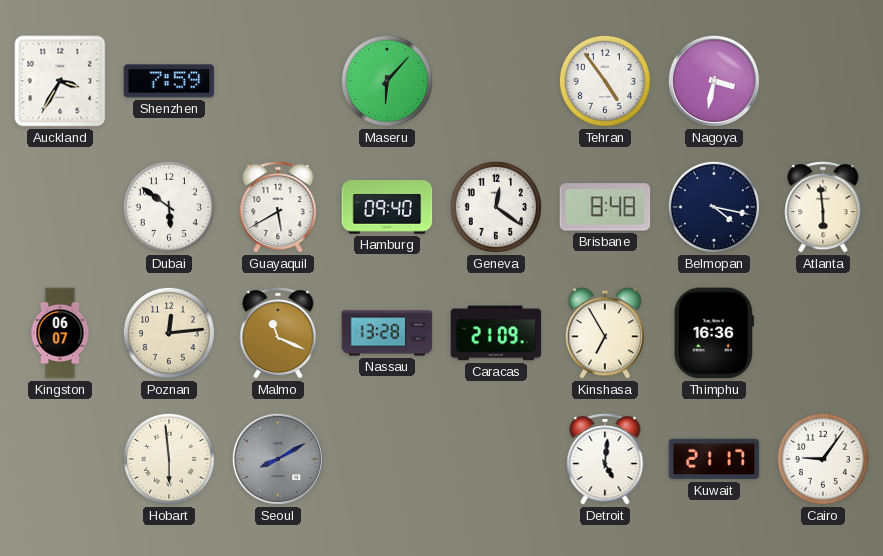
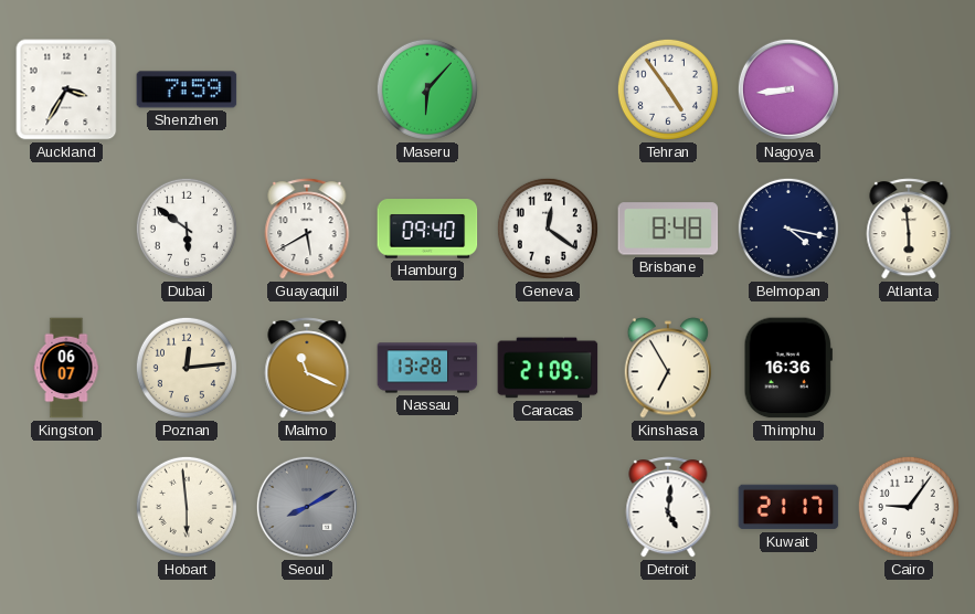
Nagoya: 3:32 -> 8:44
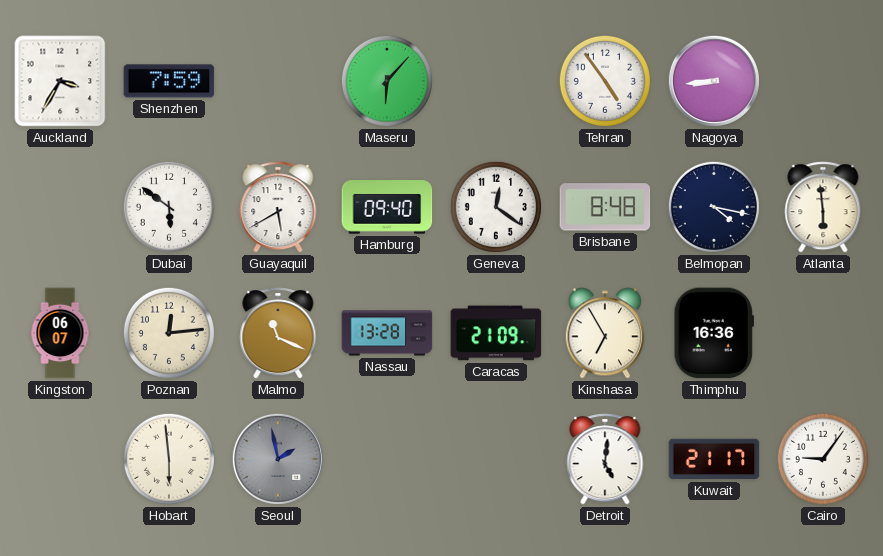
Seoul: 8:10 -> 1:58
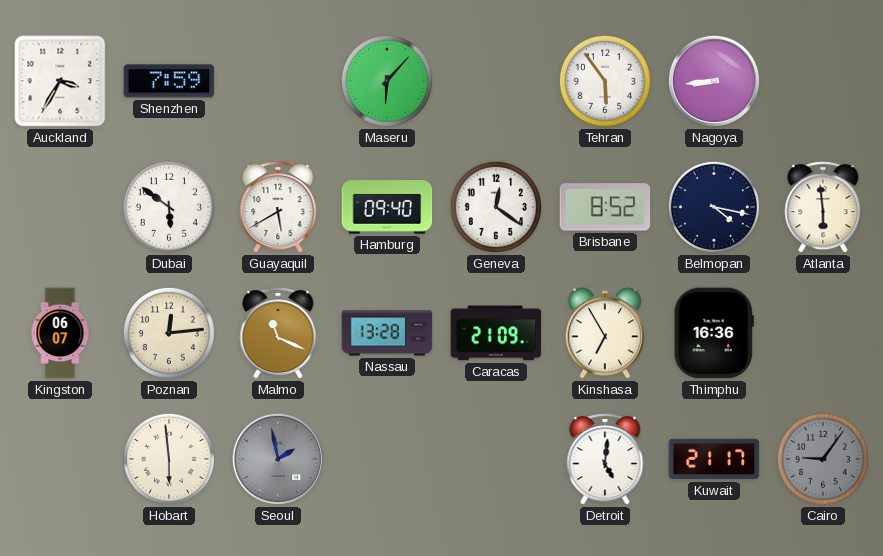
Tehran: 4:54 -> 5:54
Brisbane: 8:48 -> 8:52
Cairo dial: white -> grey
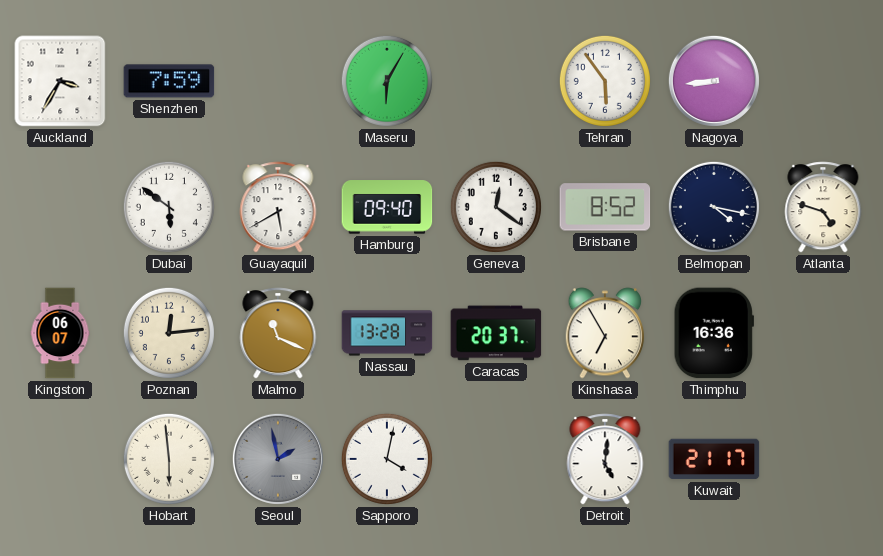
Maseru: 6:07 -> 6:05
Atlanta: 5:59 -> 4:48
Caracas: 21:09 -> 20:37
Sapporo: none -> 4:02
Cairo: 9:06 -> none
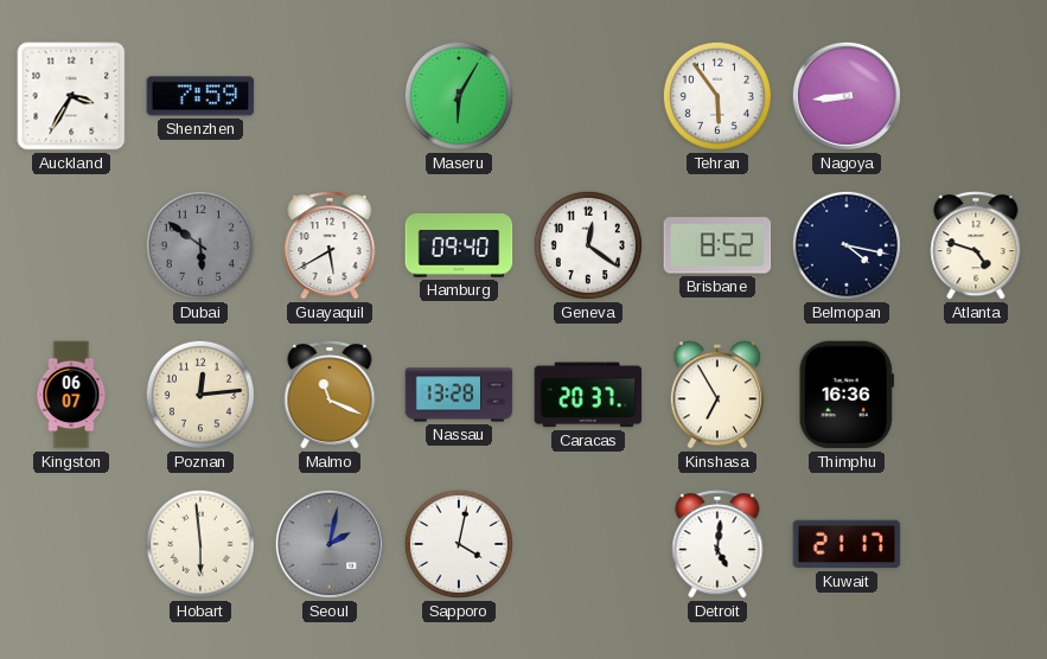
Dubai dial: white -> grey
Seoul: 1:58 -> 2:02
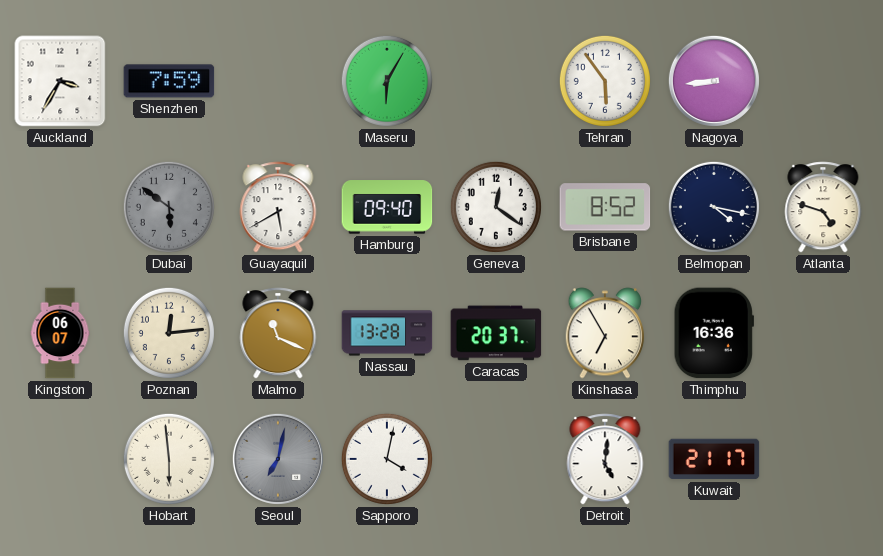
Seoul: 2:02 -> 7:02
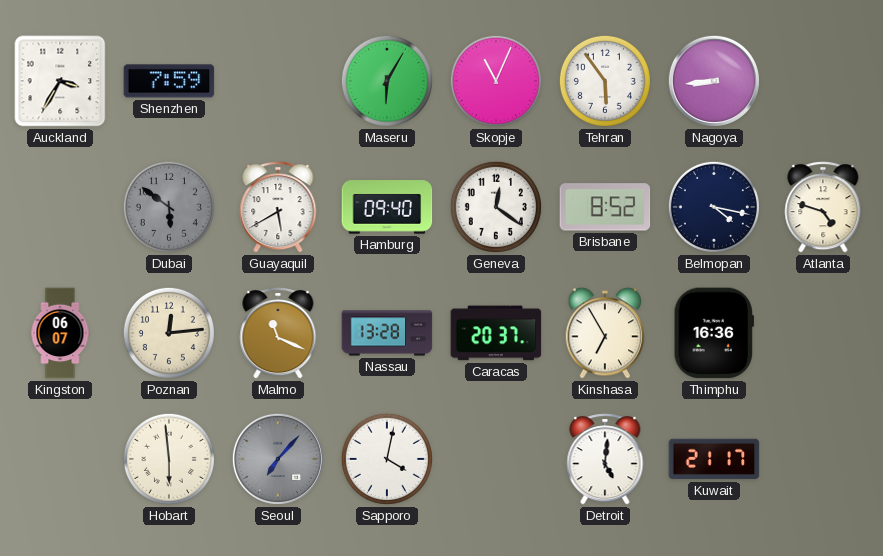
Skopje: none -> 11:04
Seoul: 7:02 -> 7:07
